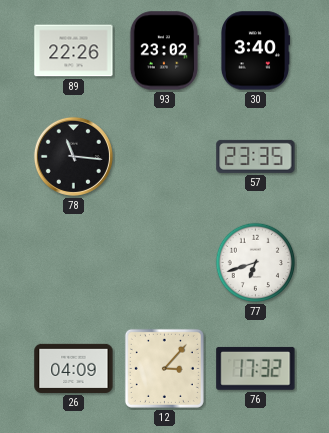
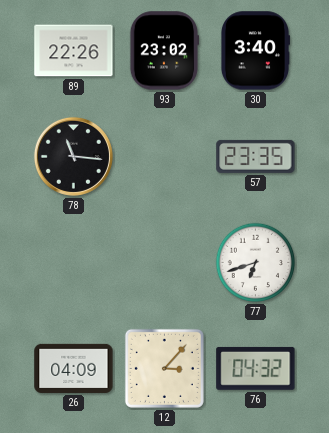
76: 17:32 -> 04:32
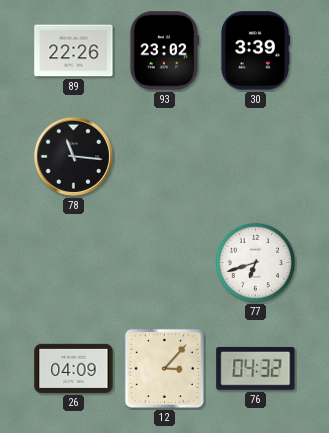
30: 3:40 -> 3:39
57: 23:35 -> none
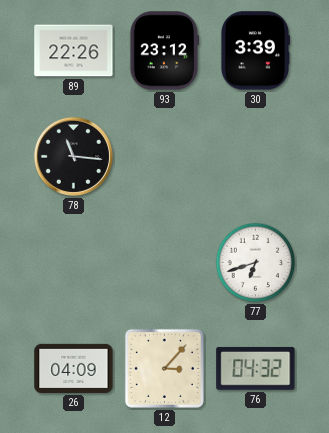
93: 23:02 -> 23:12
